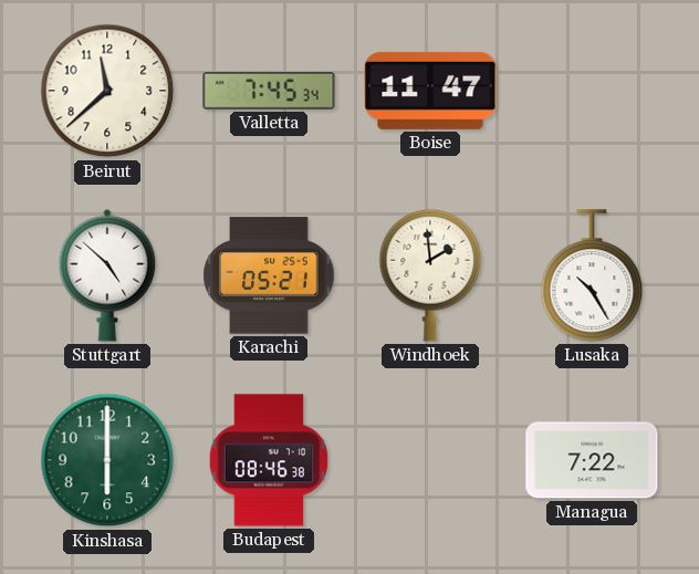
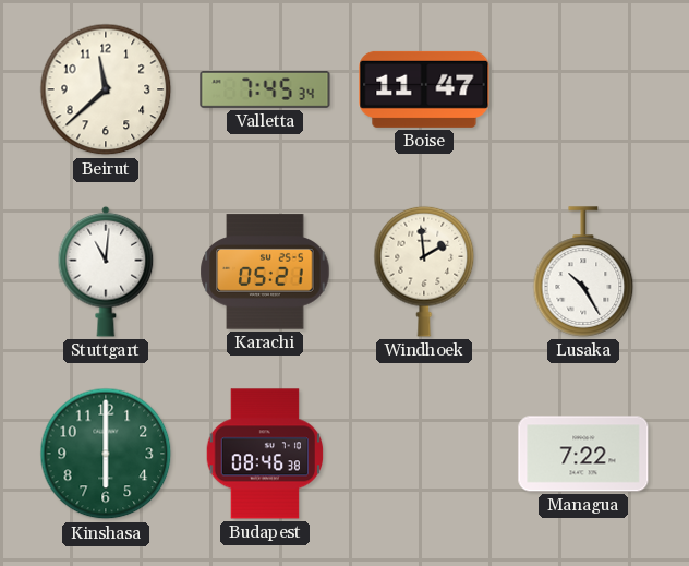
Stuttgart: 4:52 -> 11:01
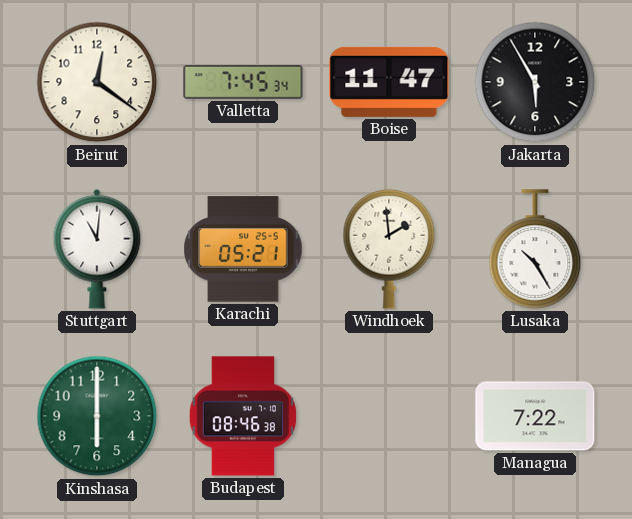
Beirut: 11:38 -> 12:21
Jakarta: none -> 5:55
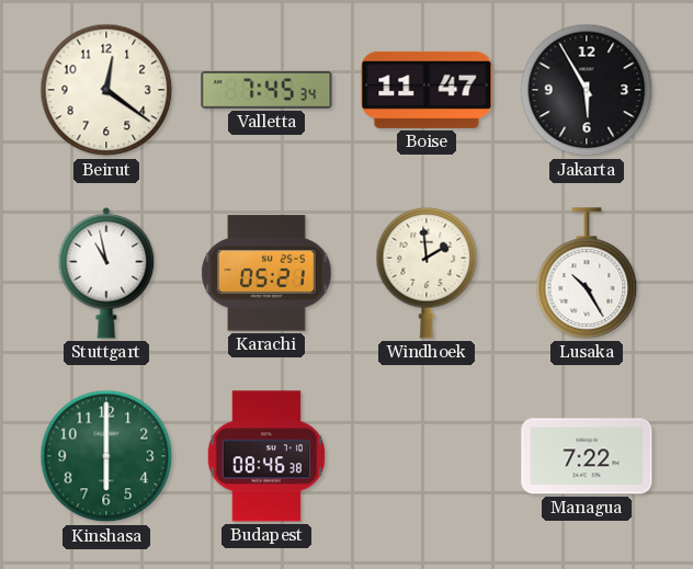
Stuttgart: 11:01 -> 10:58
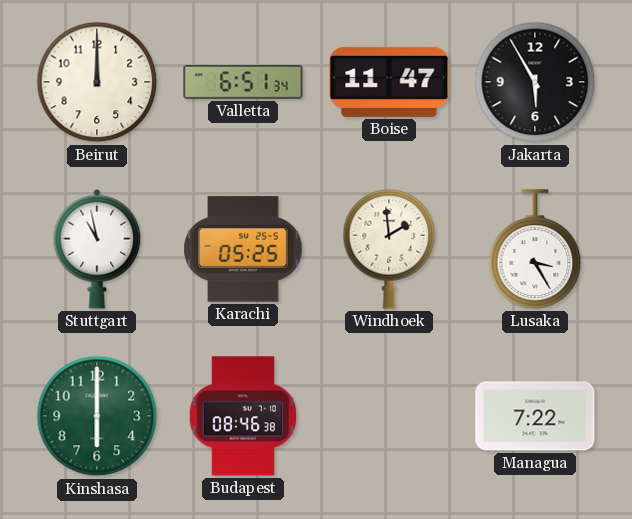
Beirut: 12:21 -> 12:00
Valletta: 7:45 -> 6:51
Karachi: 05:21 -> 05:25
Lusaka: 10:25 -> 3:25
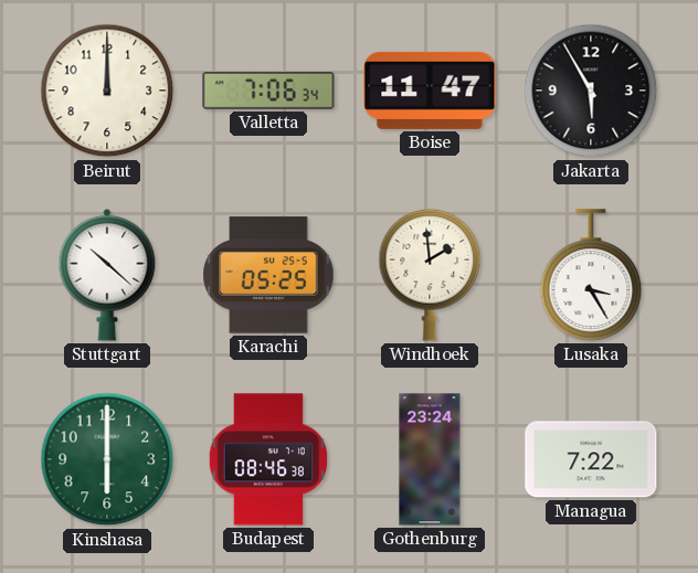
Valletta: 6:51 -> 7:06
Stuttgart: 10:58 -> 10:22
Gothenburg: none -> 23:24
